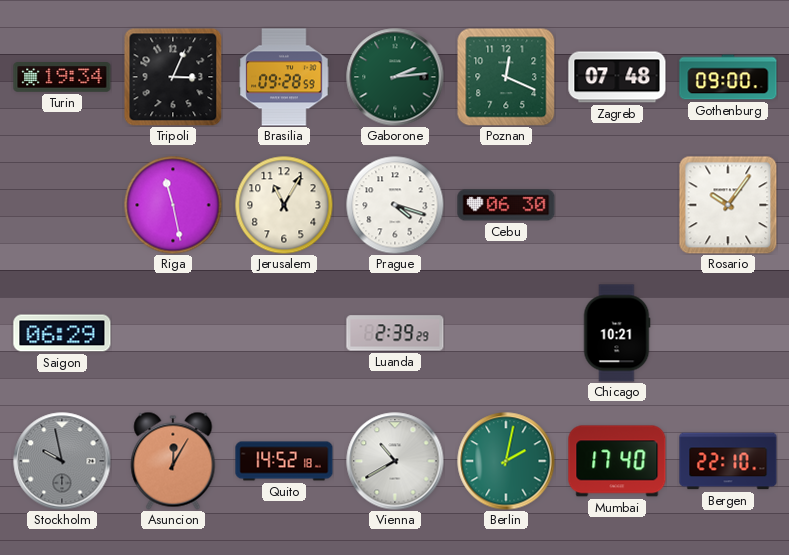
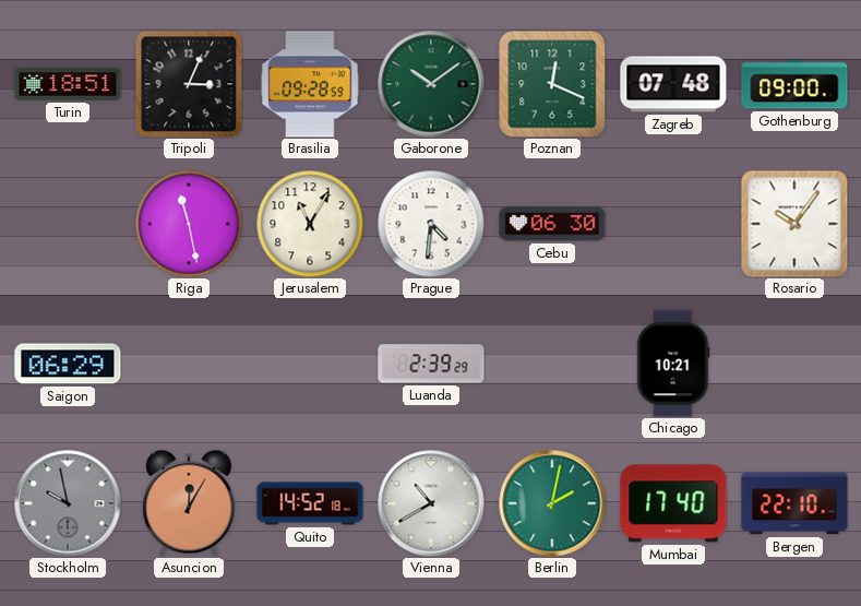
Turin: 19:34 -> 18:51
Gaborone: 2:14 -> 10:09
Prague: 4:18 -> 4:31
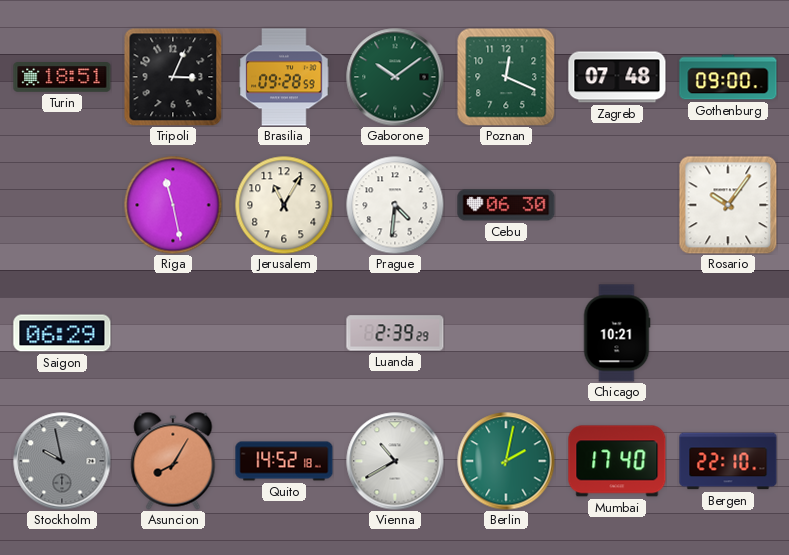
Asuncion: 12:05 -> 8:05
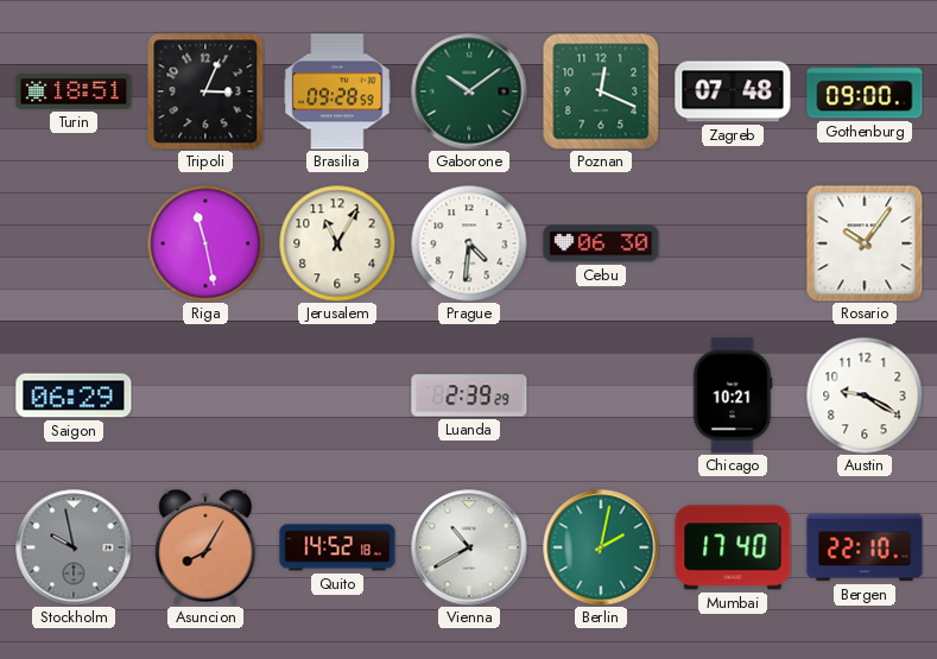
Austin: none -> 9:20
